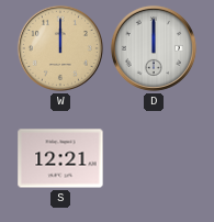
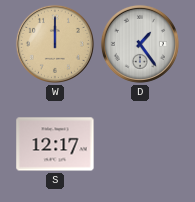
D: 12:00 -> 1:24
S: 12:21 -> 12:17
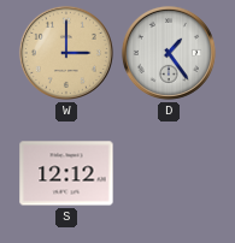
W: 12:00 -> 3:00
S: 12:17 -> 12:12
